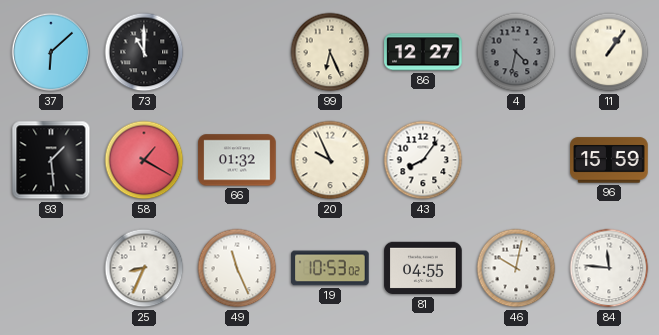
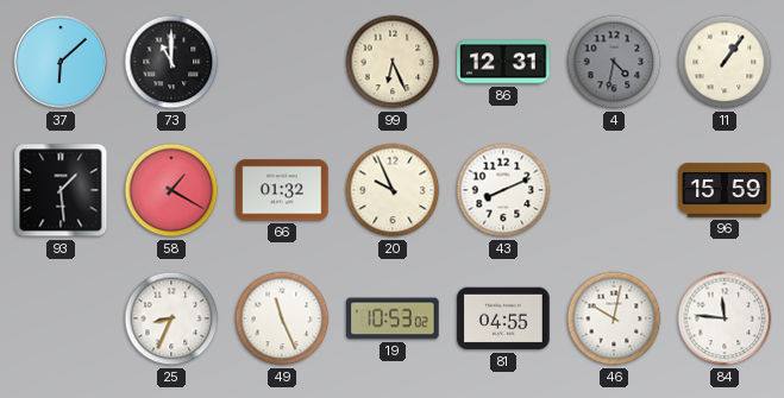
86: 12:27 -> 12:31
43: 8:06 -> 8:11
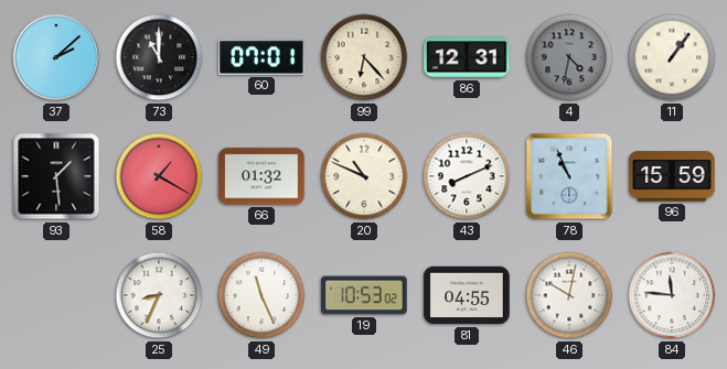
37: 6:08 -> 2:08
60: none -> 07:01
99: 6:26 -> 6:23
20: 9:56 -> 10:49
78: none -> 10:56
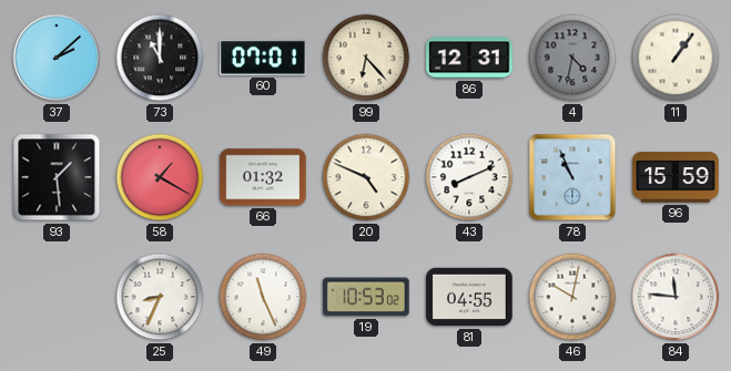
20: 10:49 -> 4:49
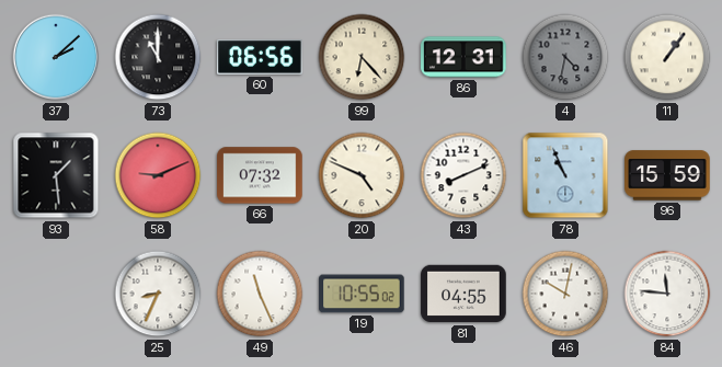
60: 07:01 -> 06:56
58: 1:20 -> 9:11
66: 01:32 -> 07:32
19: 10:53 -> 10:55
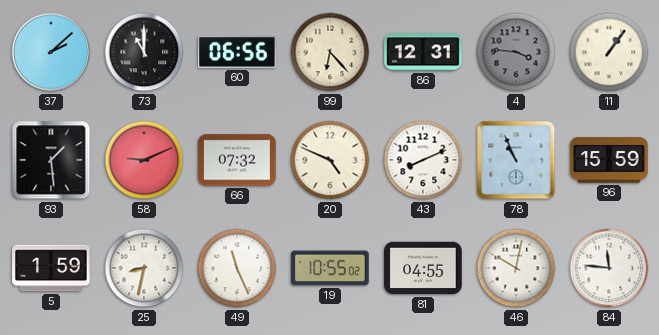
4: 4:32 -> 3:46
5: none -> 1:59
25: 8:34 -> 8:32
